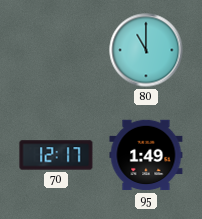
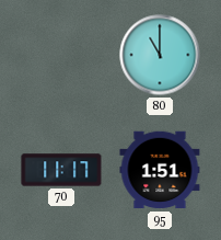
70: 12:17 -> 11:17
95: 1:49 -> 1:51
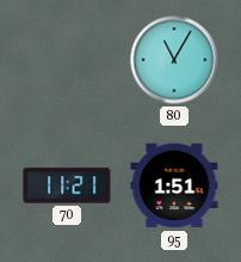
80: 11:00 -> 11:05
70: 11:17 -> 11:21
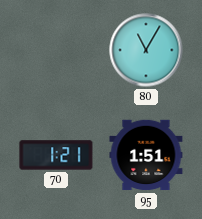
70: 11:21 -> 1:21
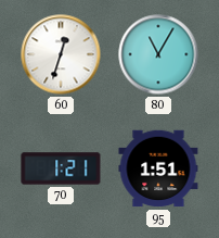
60: none -> 12:33
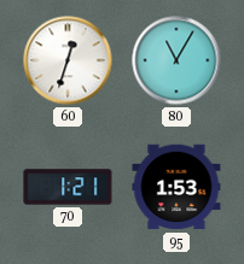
95: 1:51 -> 1:53
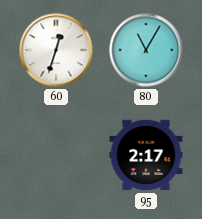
70: 1:21 -> none
95: 1:53 -> 2:17
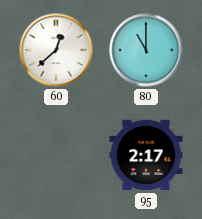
60: 12:33 -> 12:38
80: 11:05 -> 11:00
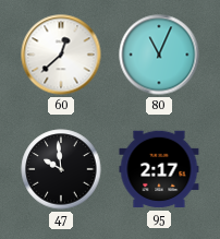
80: 11:00 -> 11:04
47: none -> 9:59
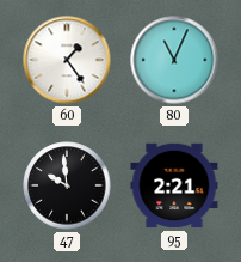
60: 12:38 -> 1:24
95: 2:17 -> 2:21
